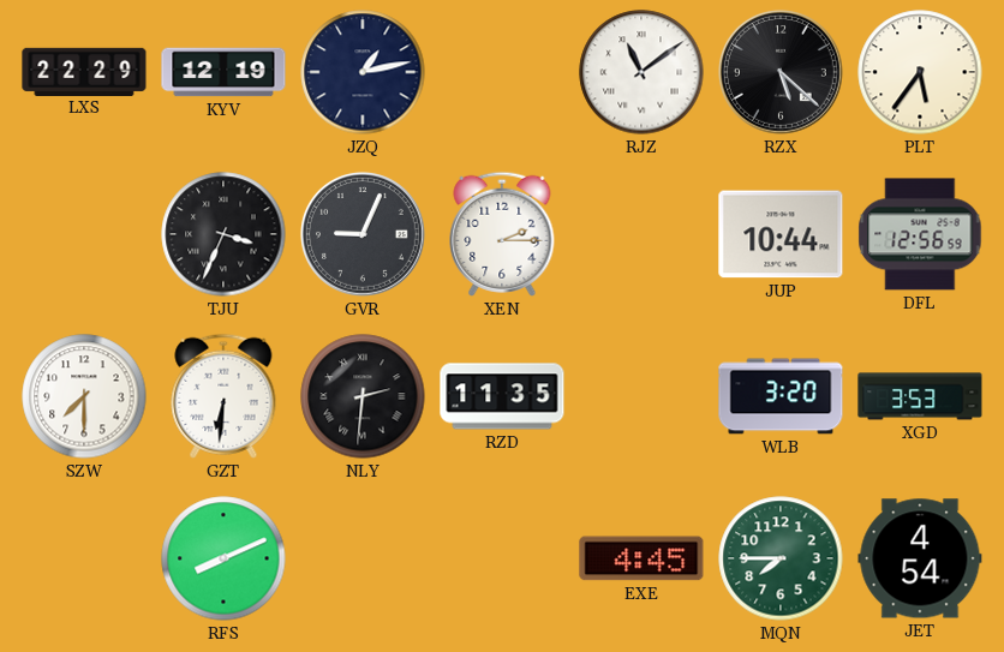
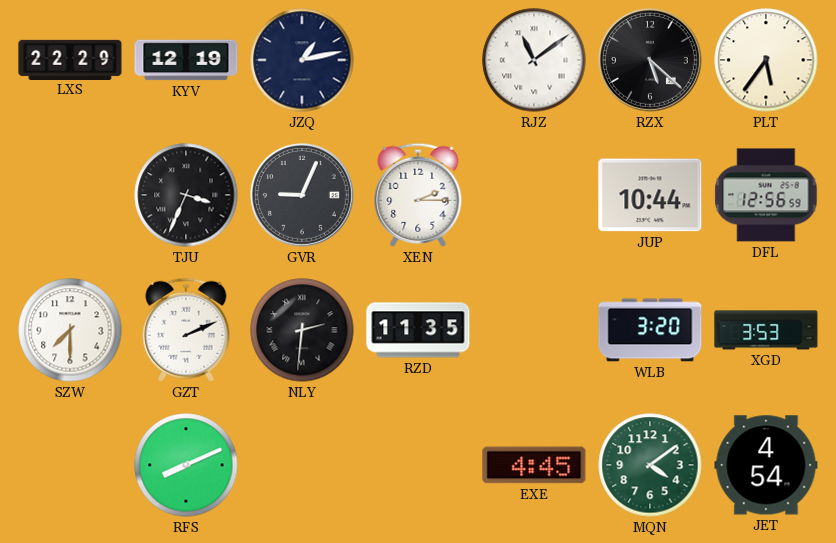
GZT: 6:31 -> 2:11
MQN: 7:45 -> 4:09
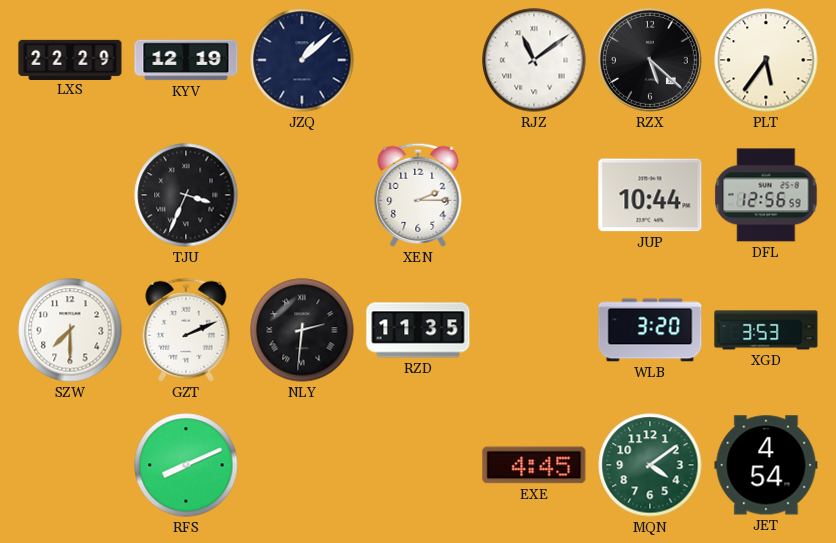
JZQ: 1:13 -> 1:08
GVR: 9:04 -> none
